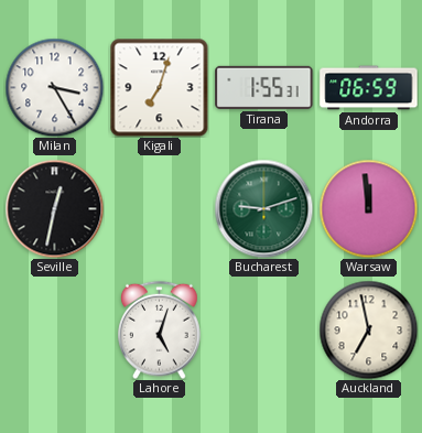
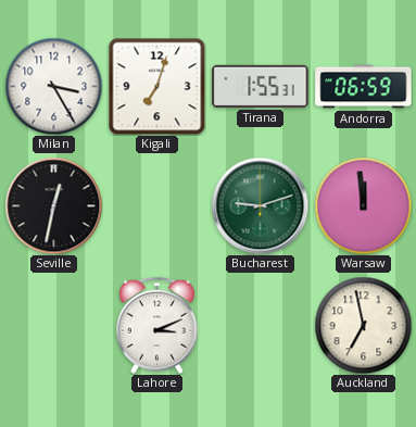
Lahore: 5:03 -> 3:11
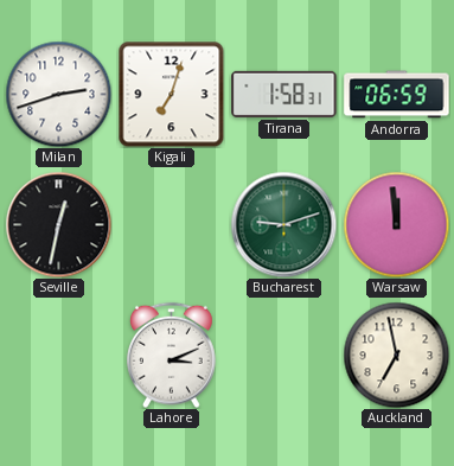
Milan: 3:25 -> 2:42
Tirana: 1:55 -> 1:58
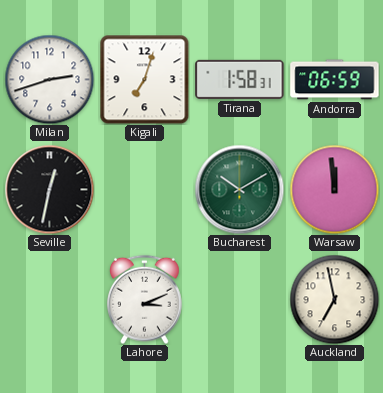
Bucharest: 9:12 -> 10:10
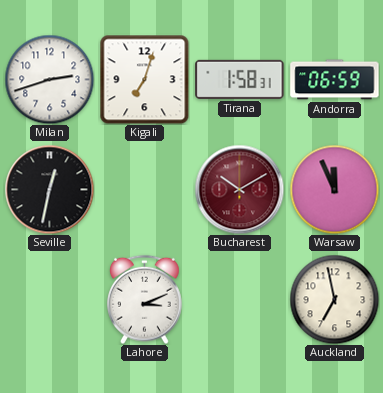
Bucharest dial: green -> burgundy
Warsaw: 11:59 -> 11:56
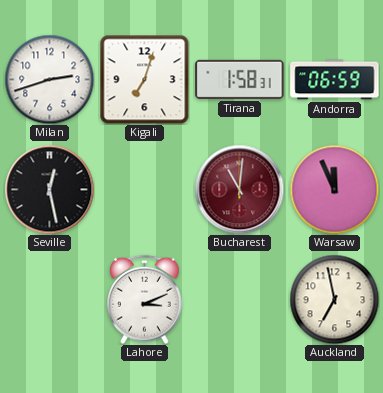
Seville: 12:32 -> 12:28
Bucharest: 10:10 -> 11:01
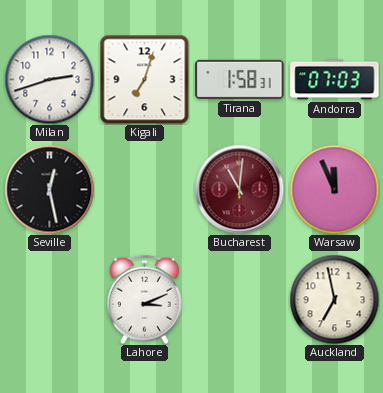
Andorra: 06:59 -> 07:03
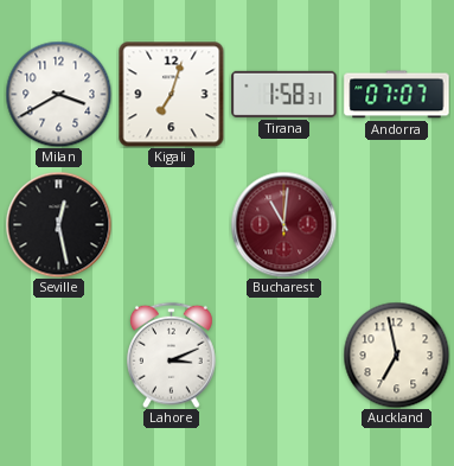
Milan: 2:42 -> 3:40
Andorra: 07:03 -> 07:07
Warsaw: 11:56 -> none
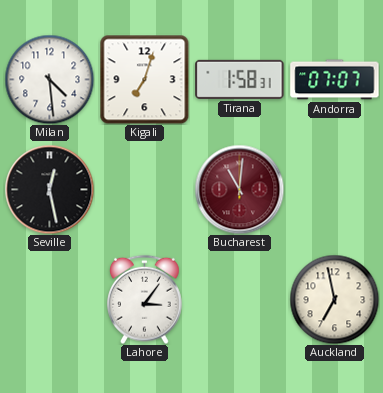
Milan: 3:40 -> 4:29
Lahore: 3:11 -> 3:06
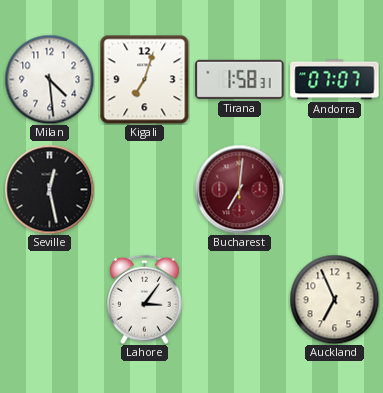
Bucharest: 11:01 -> 7:01
Auckland: 6:58 -> 6:56
